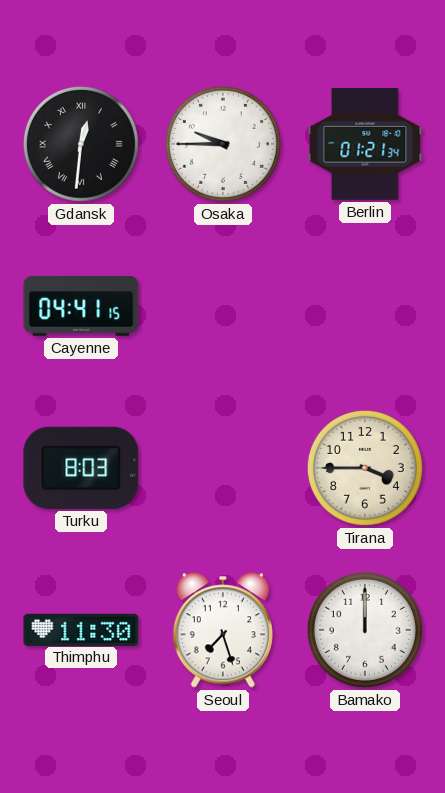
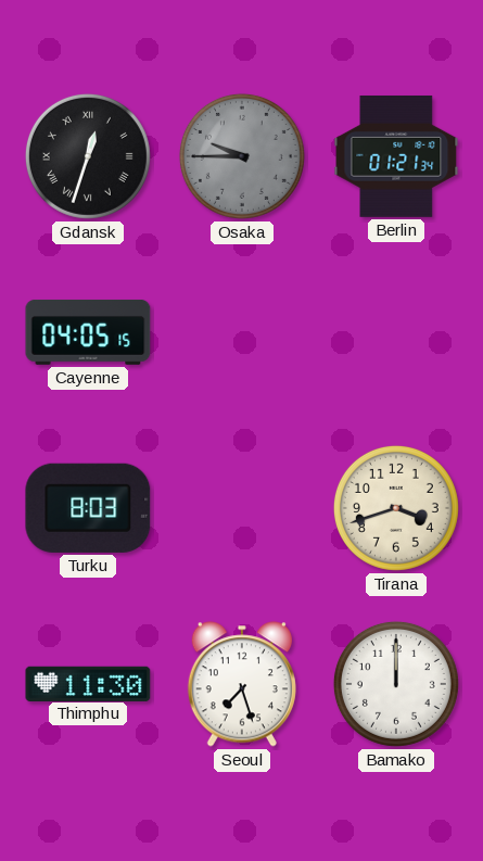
Gdansk: 12:31 -> 12:33
Osaka dial: white -> grey
Cayenne: 04:41 -> 04:05
Tirana: 3:45 -> 3:42
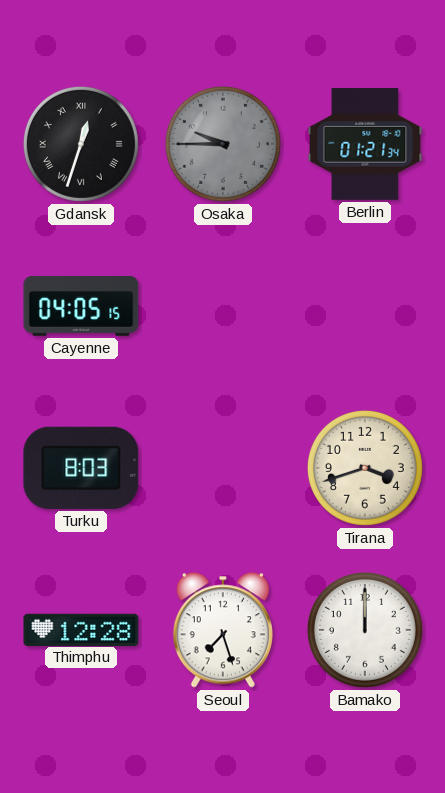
Thimphu: 11:30 -> 12:28
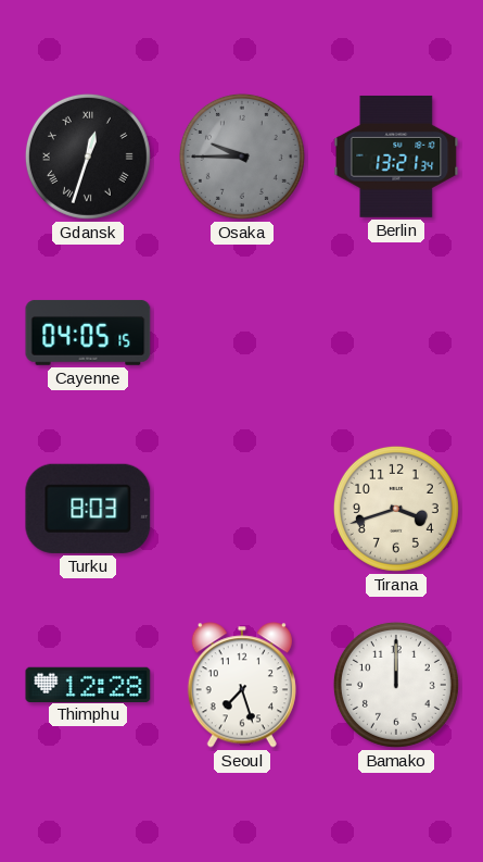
Berlin: 01:21 -> 13:21
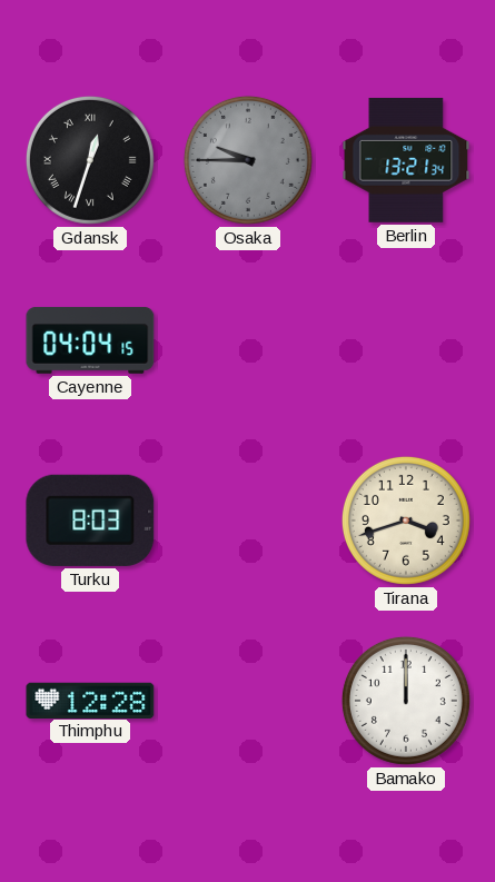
Cayenne: 04:05 -> 04:04
Seoul: 7:27 -> none
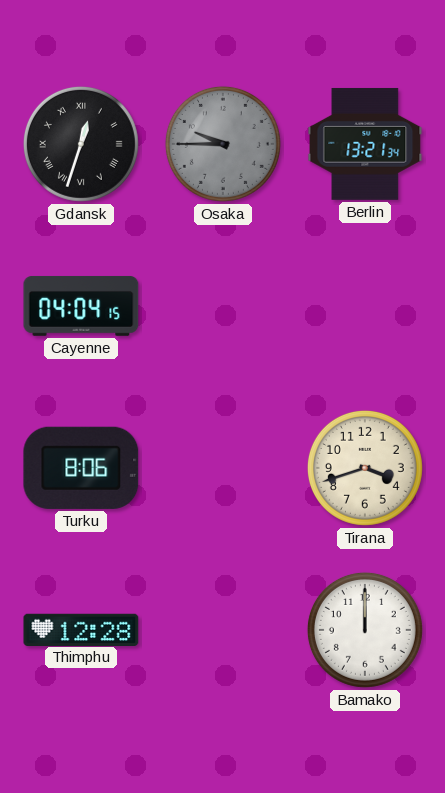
Turku: 8:03 -> 8:06
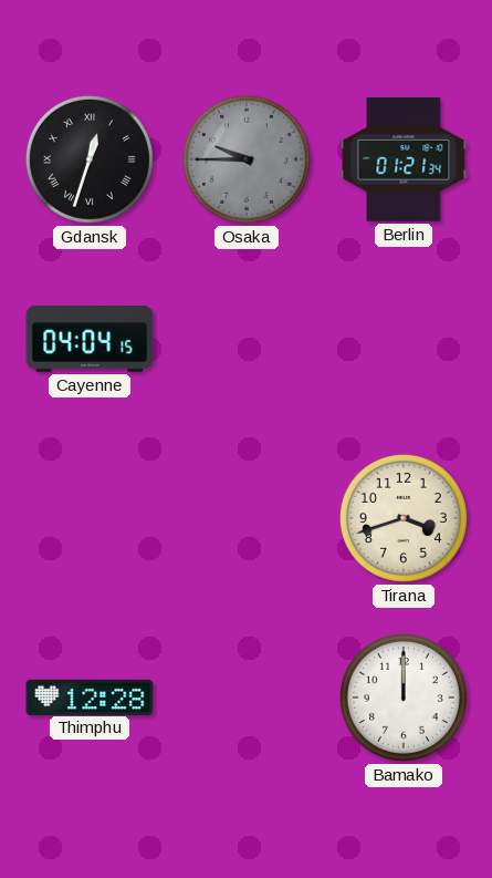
Berlin: 13:21 -> 01:21
Turku: 8:06 -> none
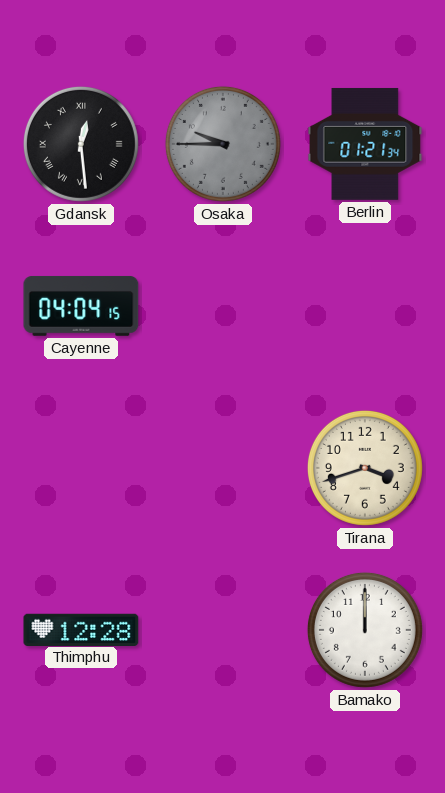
Gdansk: 12:33 -> 12:29
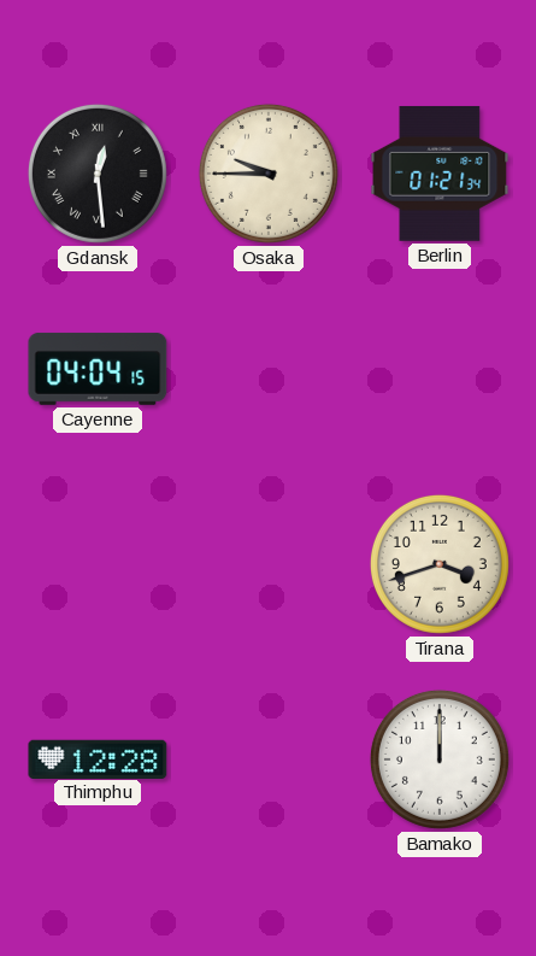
Osaka dial: grey -> cream
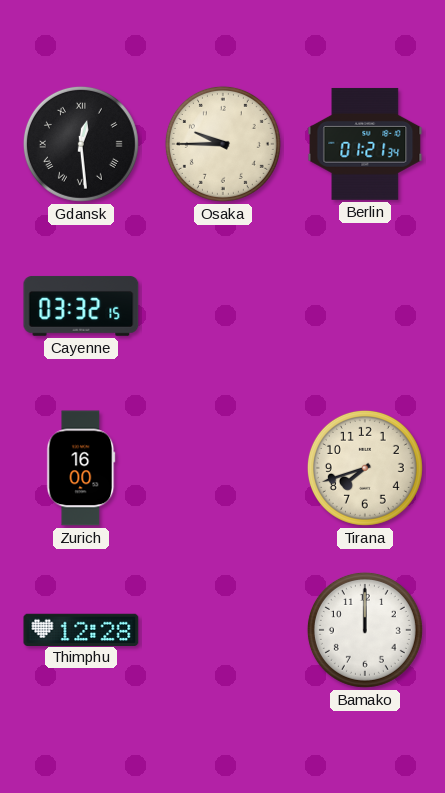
Cayenne: 04:04 -> 03:32
Zurich: none -> 16:00
Tirana: 3:42 -> 7:42
